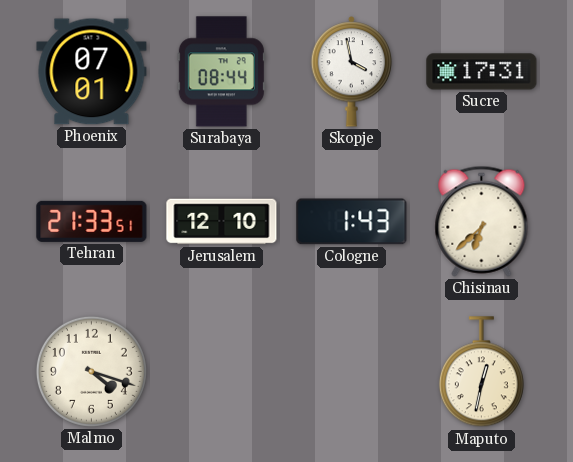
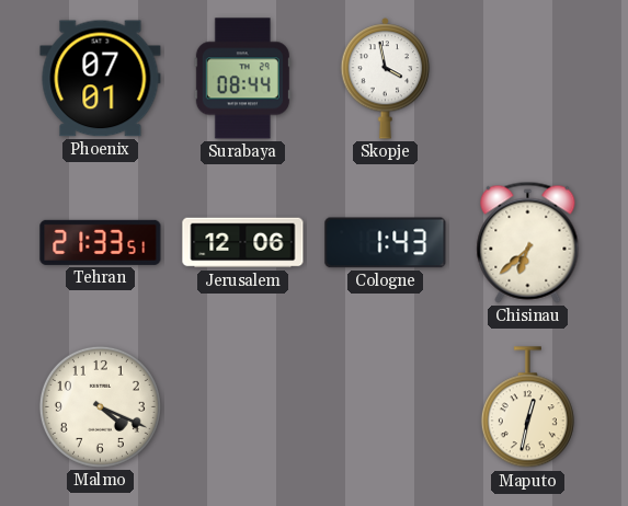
Sucre: 17:31 -> none
Jerusalem: 12:10 -> 12:06
Malmo: 4:18 -> 4:19
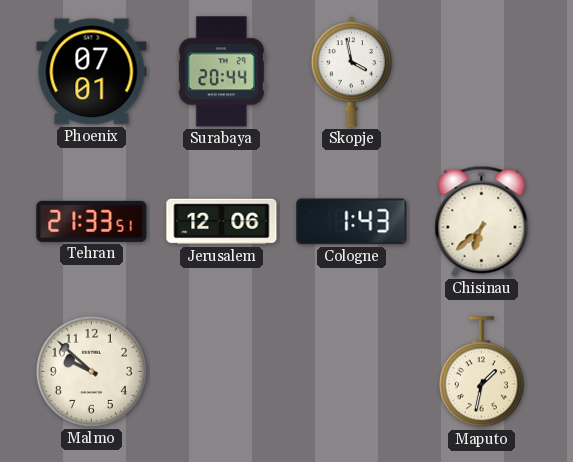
Surabaya: 08:44 -> 20:44
Malmo: 4:19 -> 9:52
Maputo: 12:32 -> 1:32
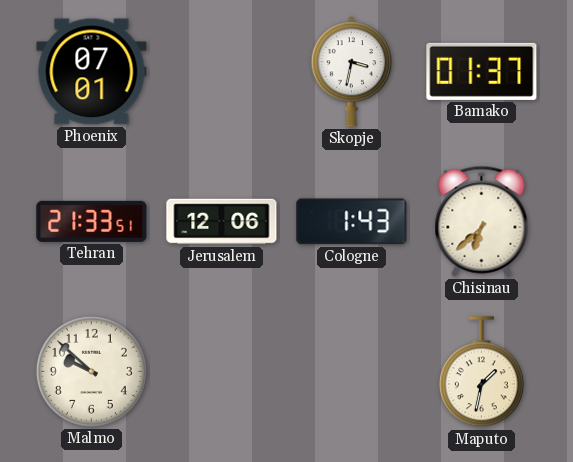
Surabaya: 20:44 -> none
Skopje: 3:58 -> 3:32
Bamako: none -> 01:37
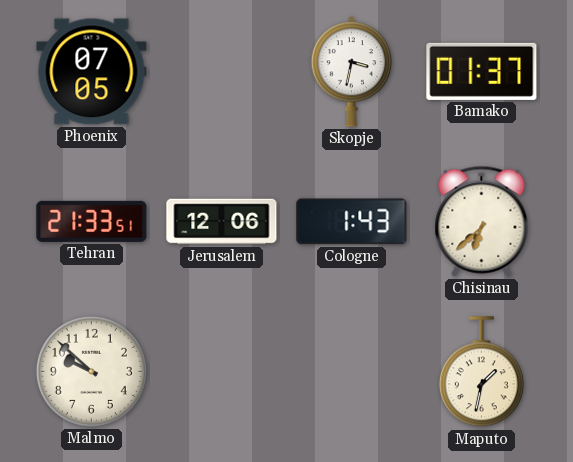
Phoenix: 07:01 -> 07:05
